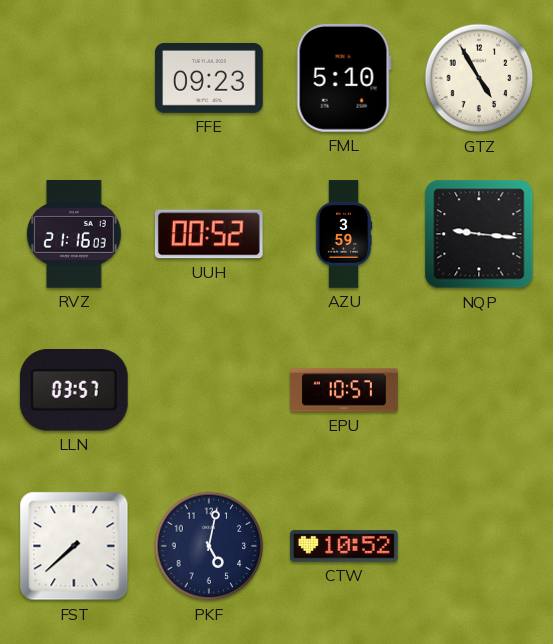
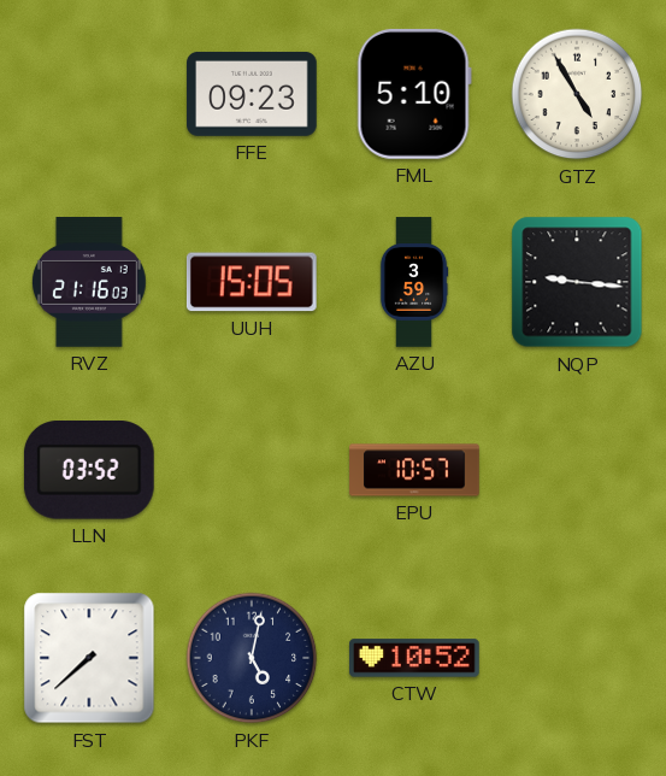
UUH: 00:52 -> 15:05
LLN: 03:57 -> 03:52
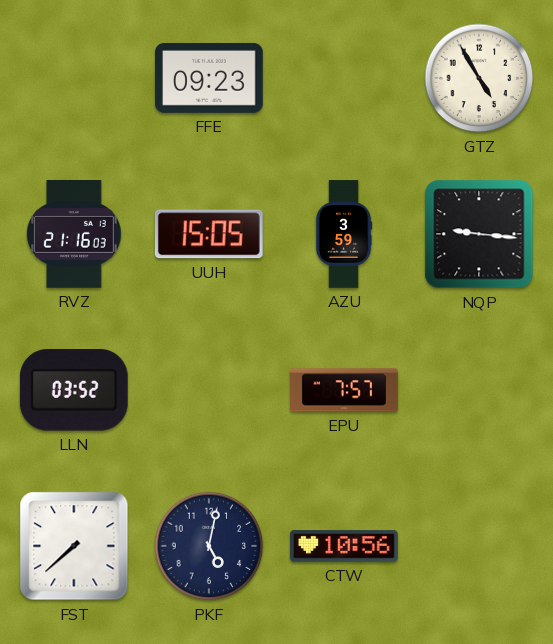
FML: 5:10 -> none
EPU: 10:57 -> 7:57
CTW: 10:52 -> 10:56
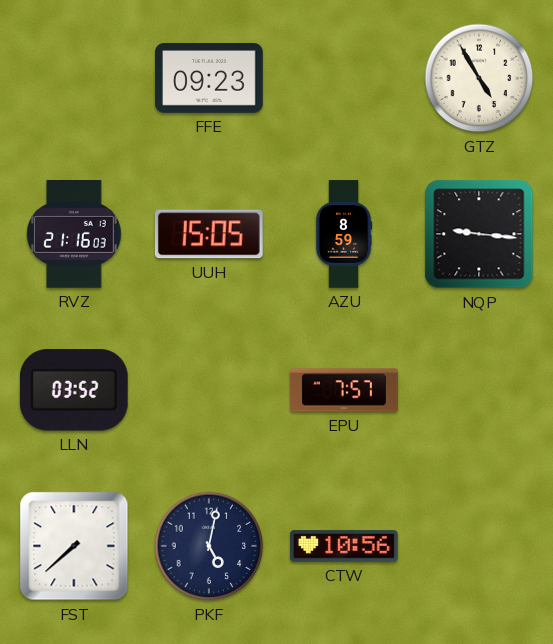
AZU: 3:59 -> 8:59
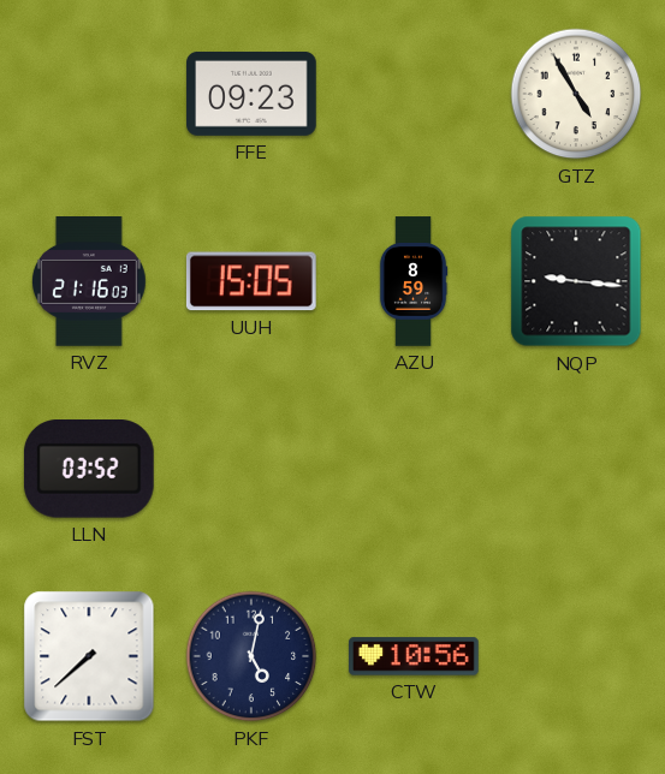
EPU: 7:57 -> none
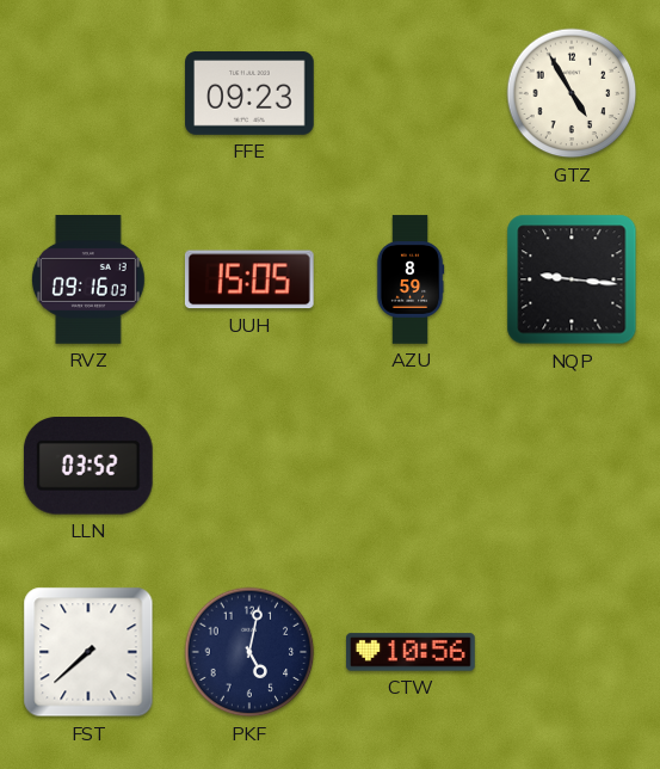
RVZ: 21:16 -> 09:16
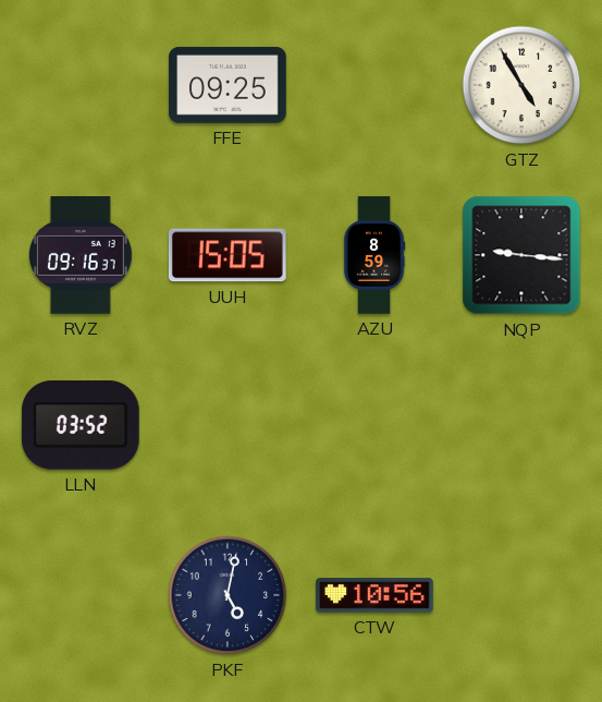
FFE: 09:23 -> 09:25
RVZ: 09:16:03 -> 09:16:37
FST: 7:38 -> none
